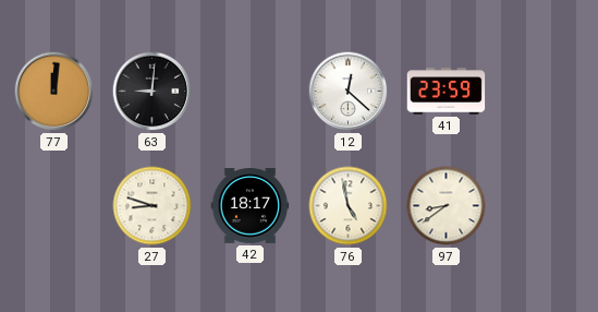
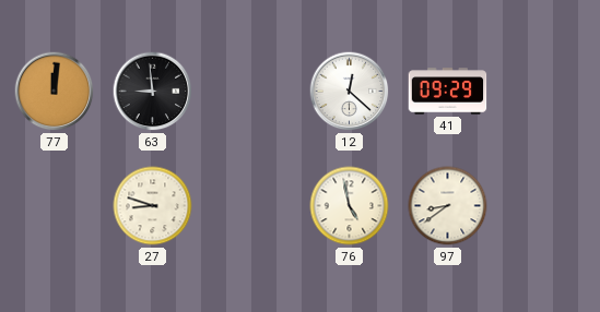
63: 9:01 -> 8:59
41: 23:59 -> 09:29
42: 18:17 -> none
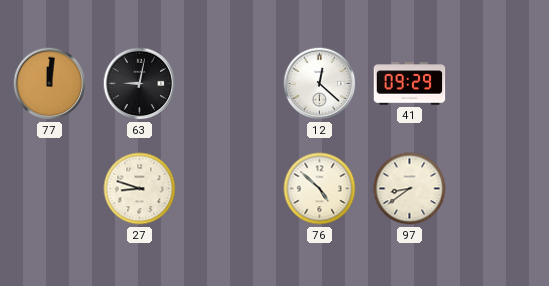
63: 8:59 -> 9:02
76: 4:58 -> 4:52
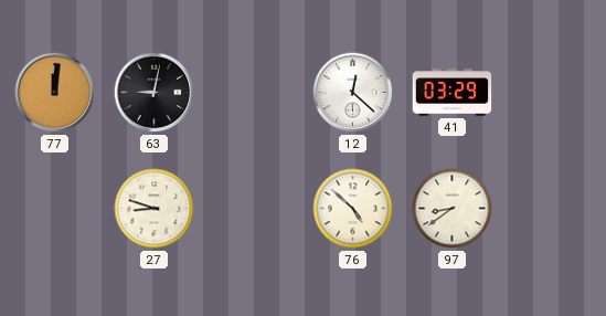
41: 09:29 -> 03:29
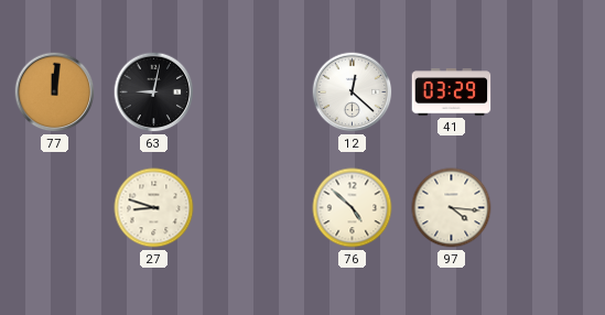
97: 8:39 -> 4:16
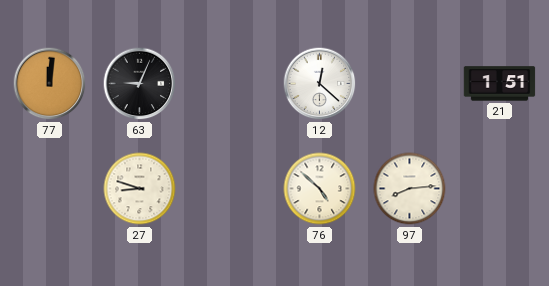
63: 9:02 -> 9:04
41: 03:29 -> none
21: none -> 1:51
97: 4:16 -> 8:14
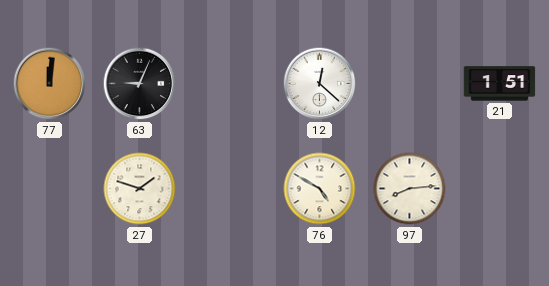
27: 8:48 -> 1:48
76: 4:52 -> 4:50
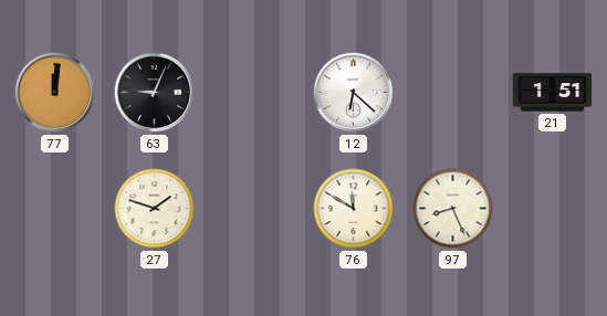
12: 12:22 -> 6:22
76: 4:50 -> 11:50
97: 8:14 -> 8:26
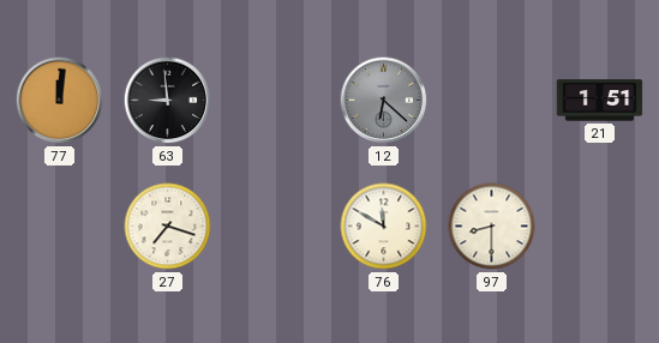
63: 9:04 -> 8:59
12 dial: white -> grey
27: 1:48 -> 7:18
97: 8:26 -> 8:30
